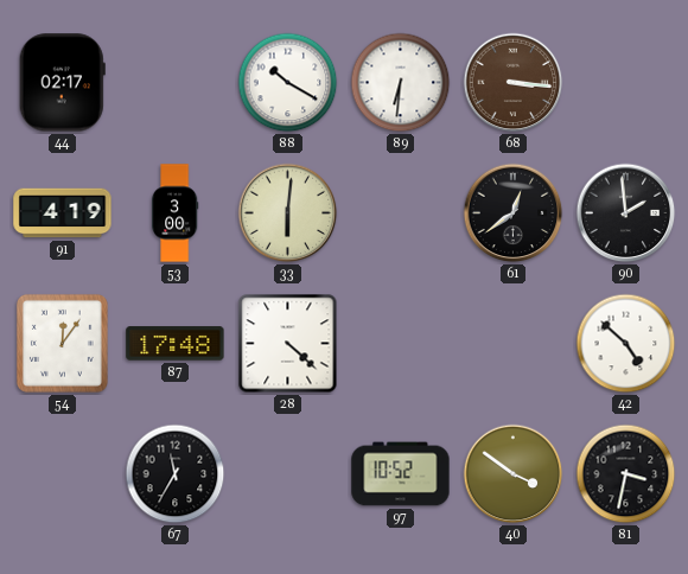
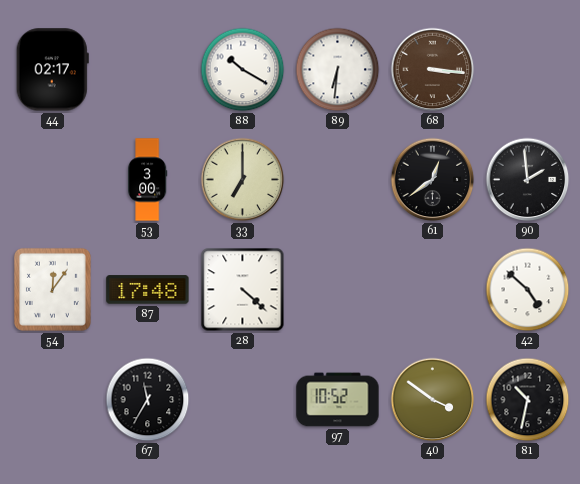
91: 4:19 -> none
33: 6:01 -> 7:00
81: 3:32 -> 10:32
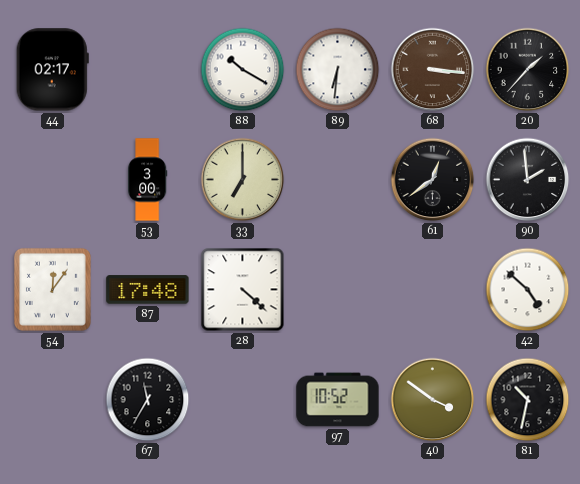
20: none -> 1:37
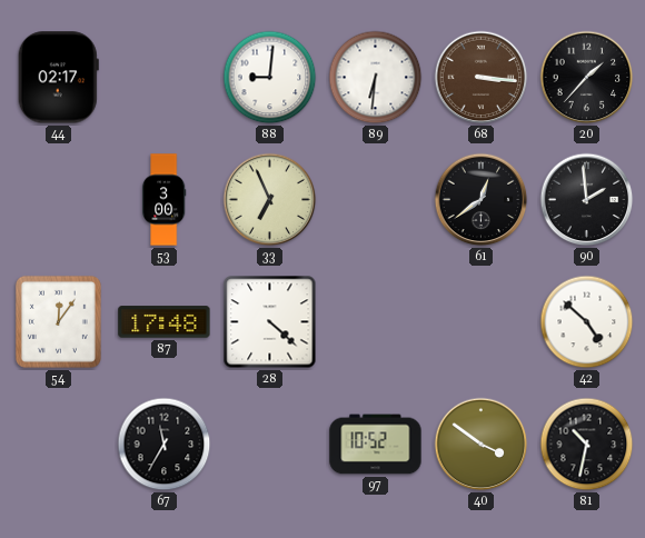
88: 10:20 -> 9:01
33: 7:00 -> 6:56
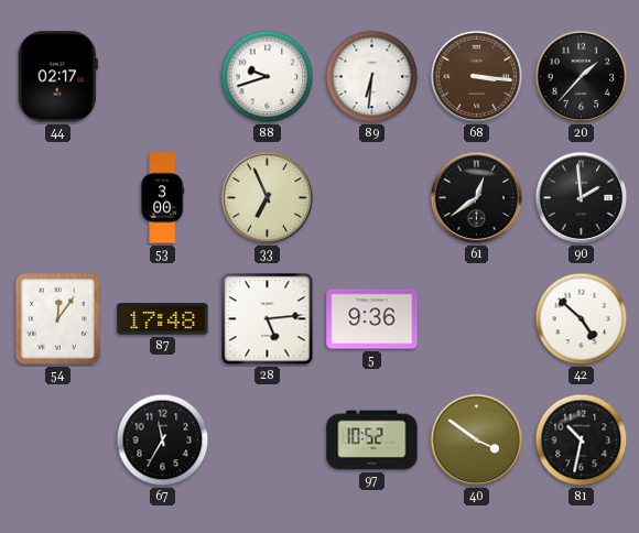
88: 9:01 -> 9:42
28: 4:22 -> 5:14
5: none -> 9:36
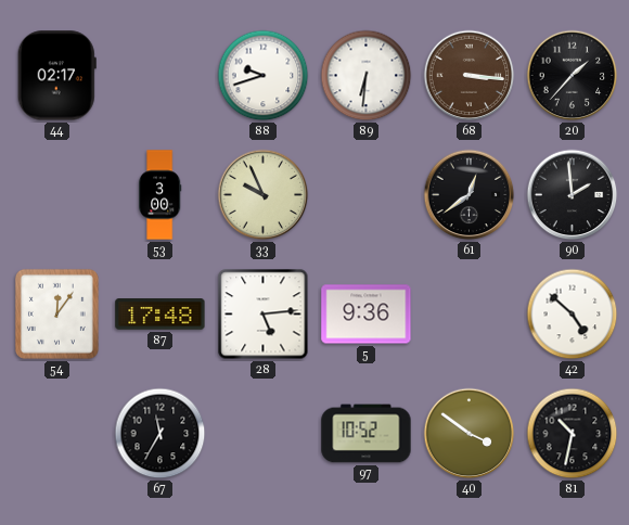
33: 6:56 -> 9:56
